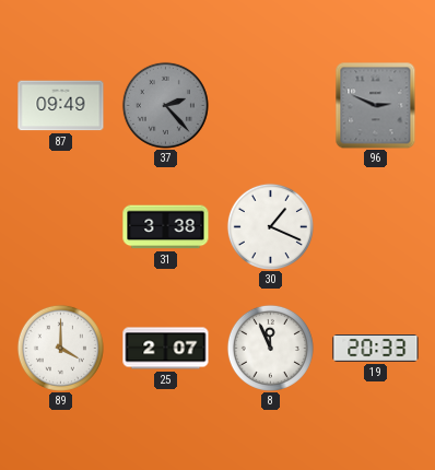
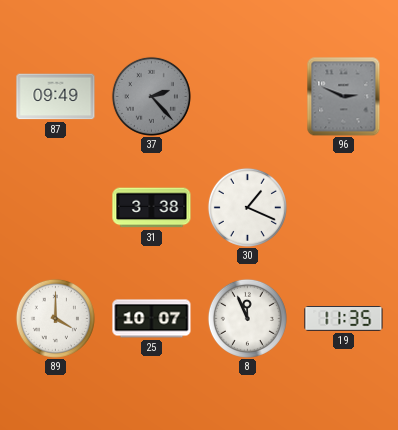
25: 2:07 -> 10:07
19: 20:33 -> 11:35
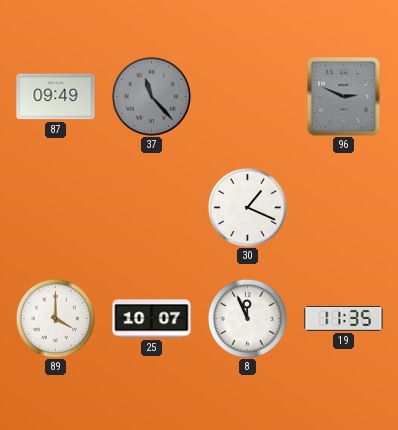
37: 2:23 -> 11:23
31: 3:38 -> none
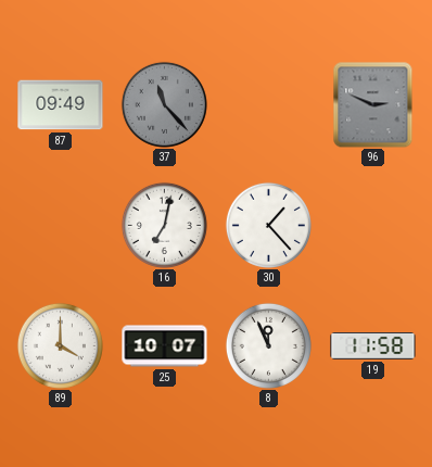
16: none -> 7:02
30: 1:19 -> 1:23
19: 11:35 -> 11:58
